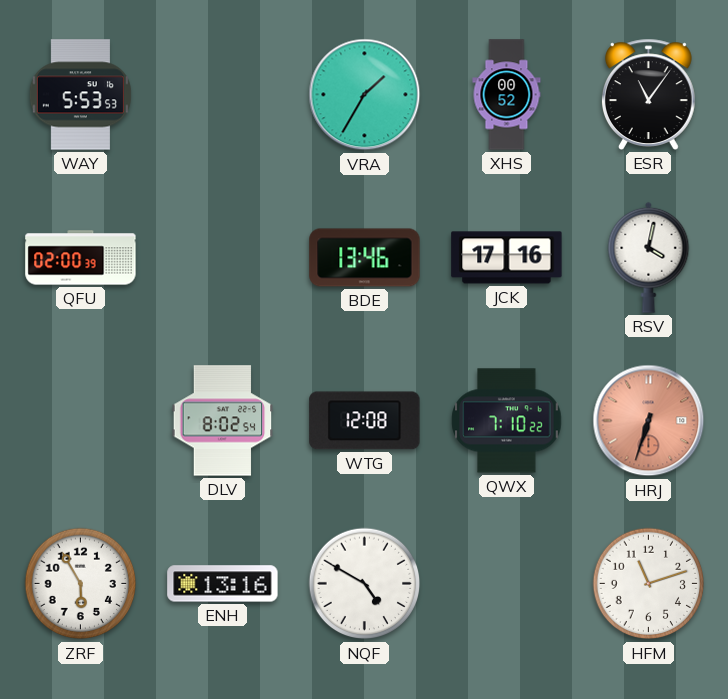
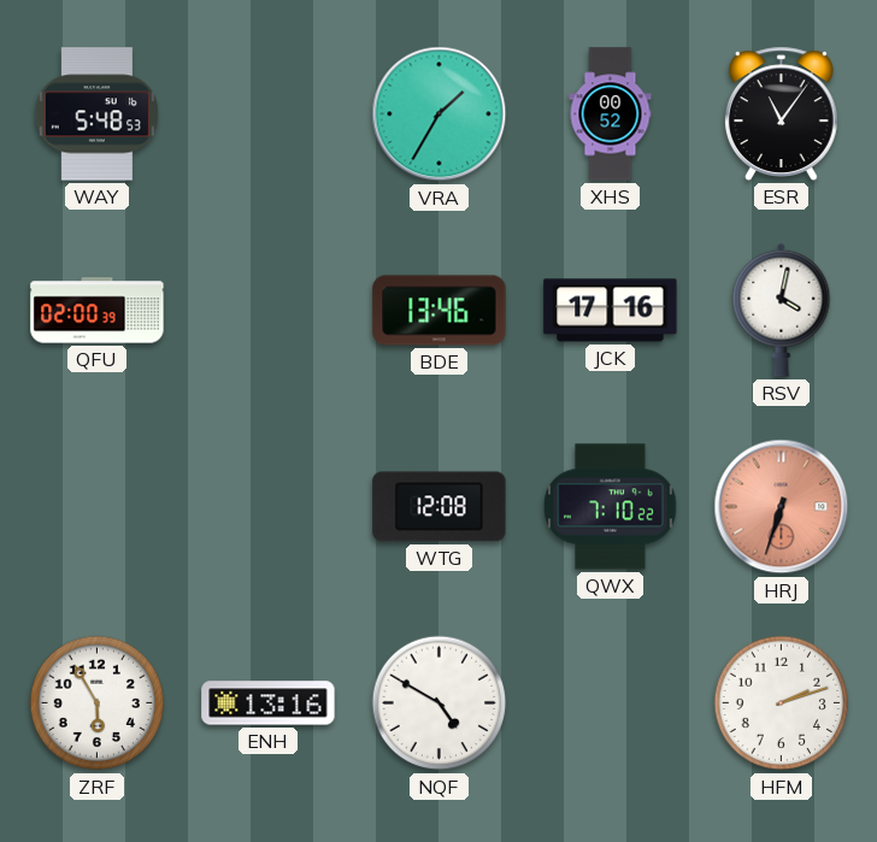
WAY: 5:53 -> 5:48
DLV: 8:02 -> none
HFM: 11:12 -> 2:12
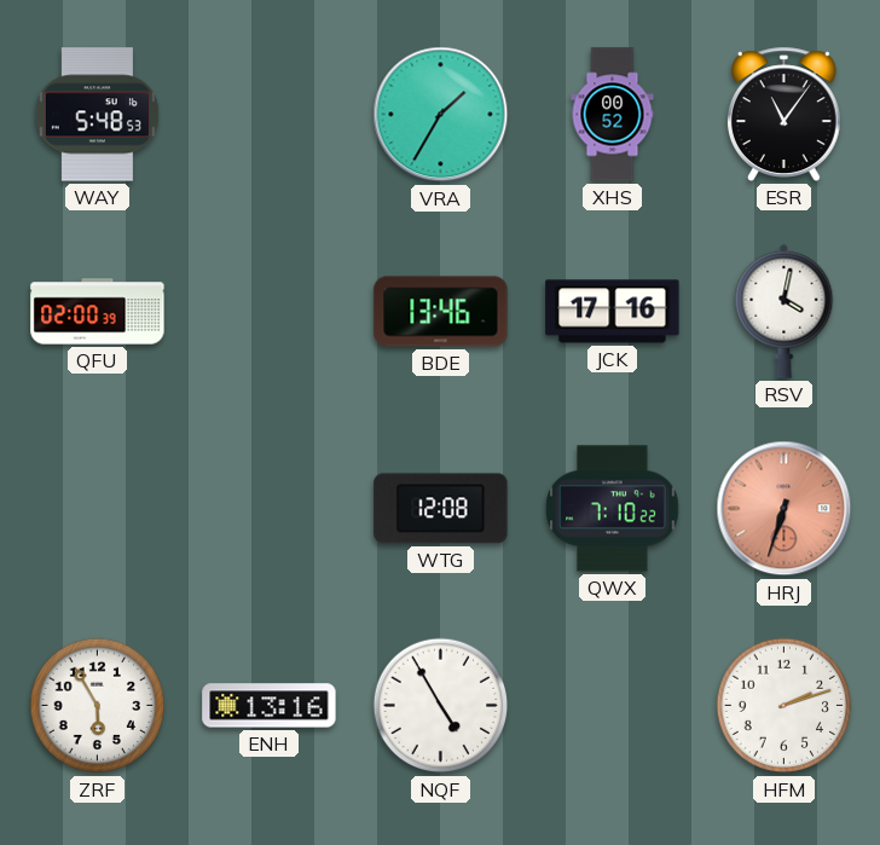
NQF: 4:50 -> 4:55
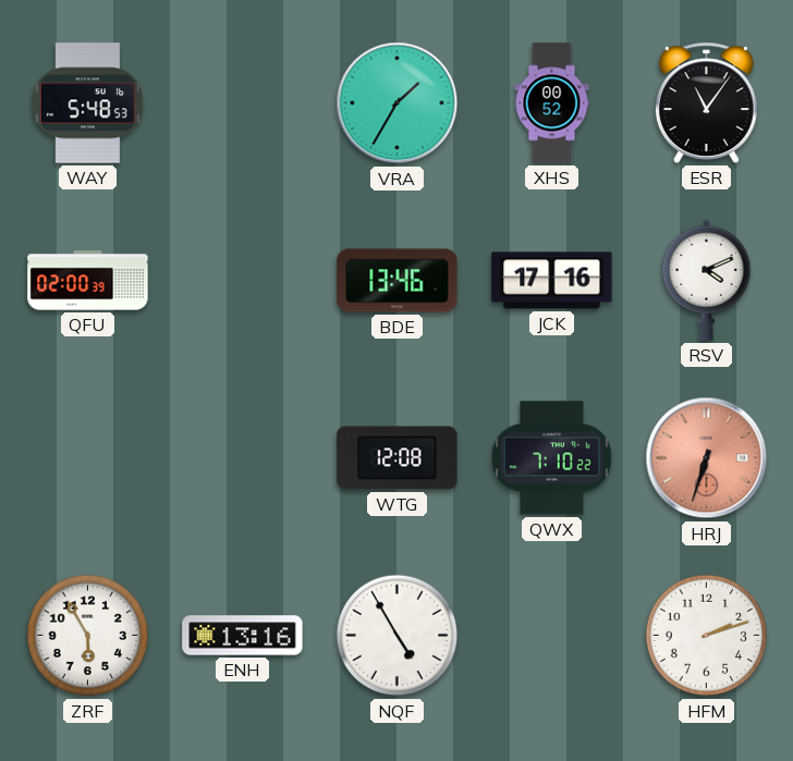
RSV: 4:02 -> 4:11
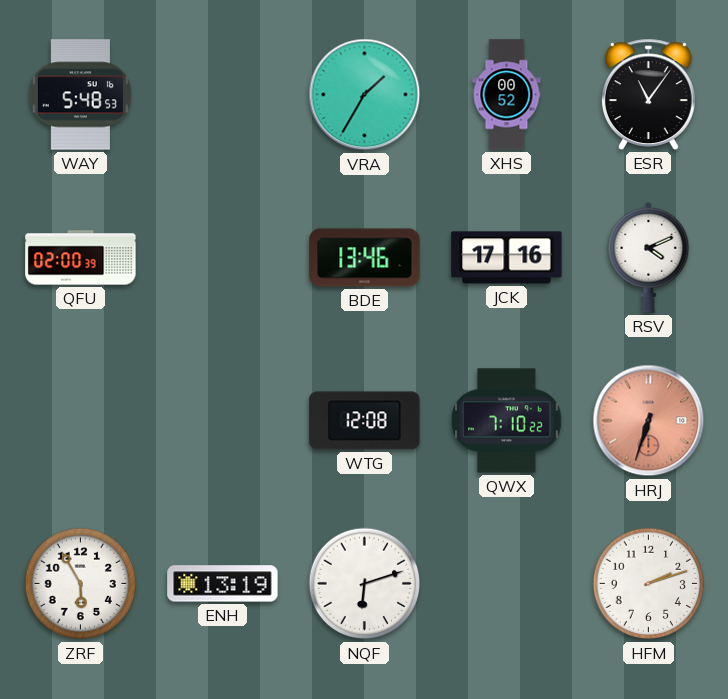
ENH: 13:16 -> 13:19
NQF: 4:55 -> 6:12
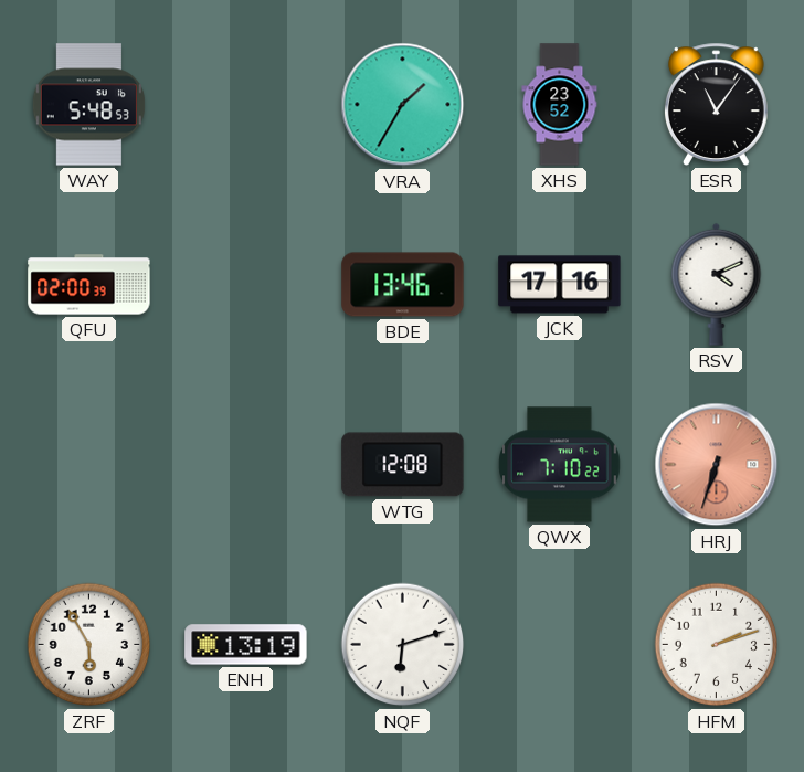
XHS: 00:52 -> 23:52
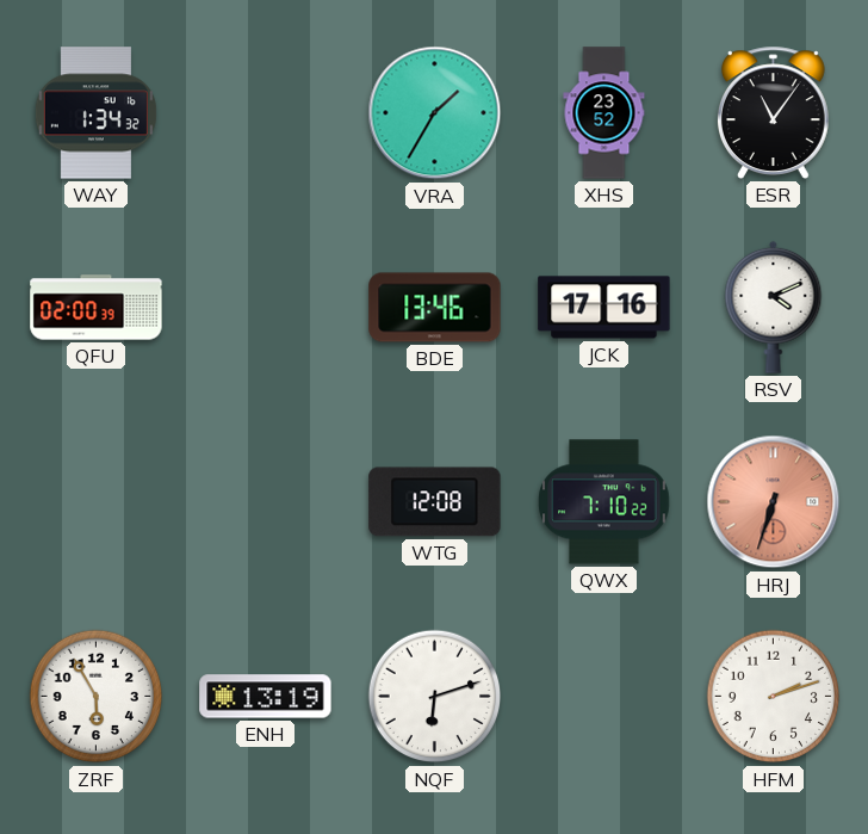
WAY: 5:48 -> 1:34
